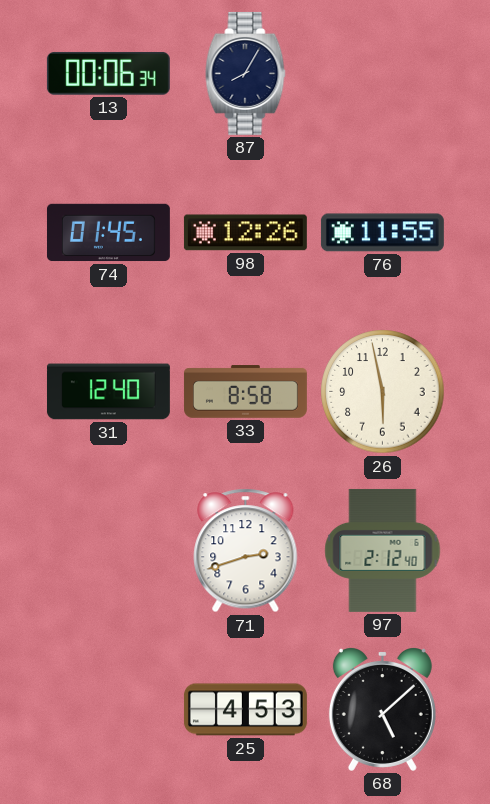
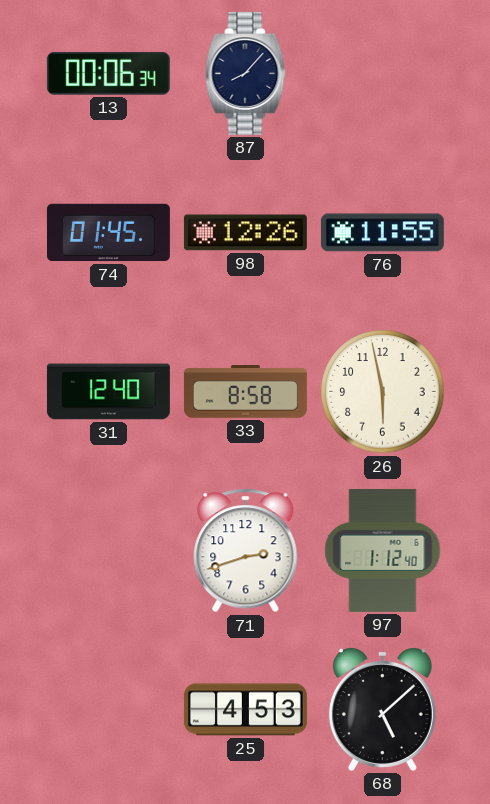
87: 8:05 -> 8:07
97: 2:12 -> 1:12
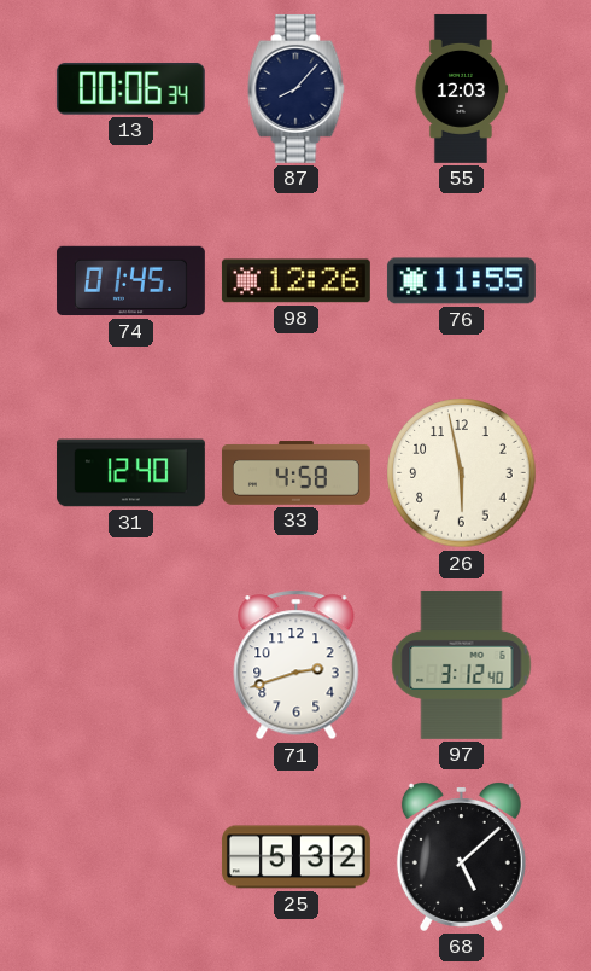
55: none -> 12:03
33: 8:58 -> 4:58
97: 1:12 -> 3:12
25: 4:53 -> 5:32
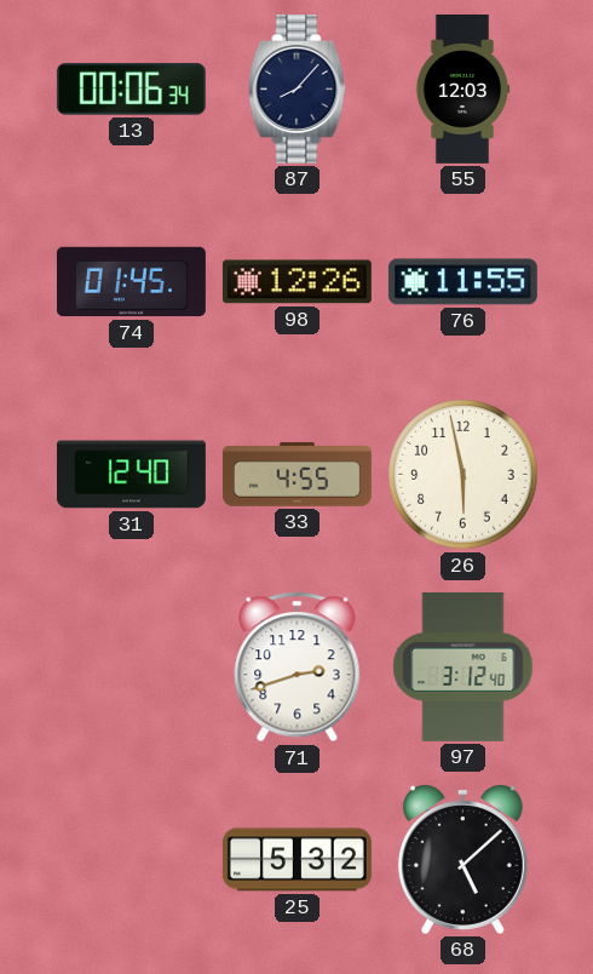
33: 4:58 -> 4:55
